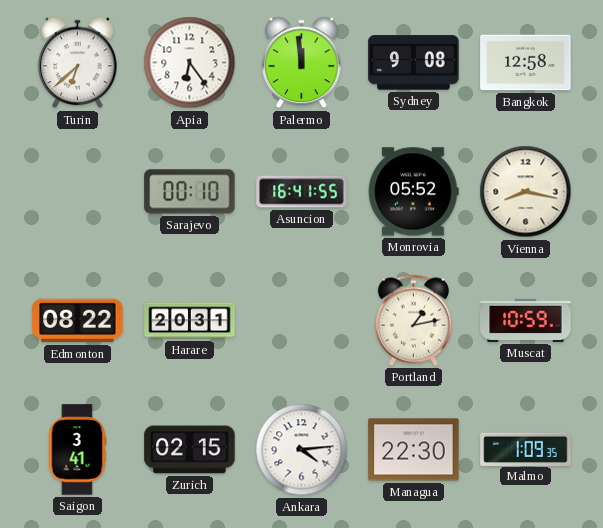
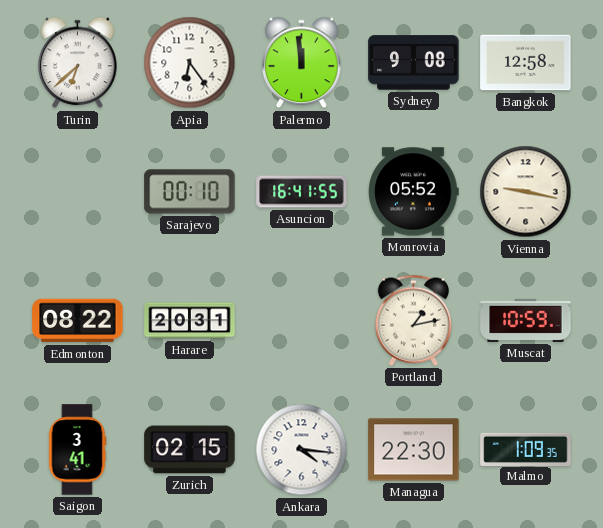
Vienna: 8:17 -> 9:17
Ankara: 4:14 -> 4:16
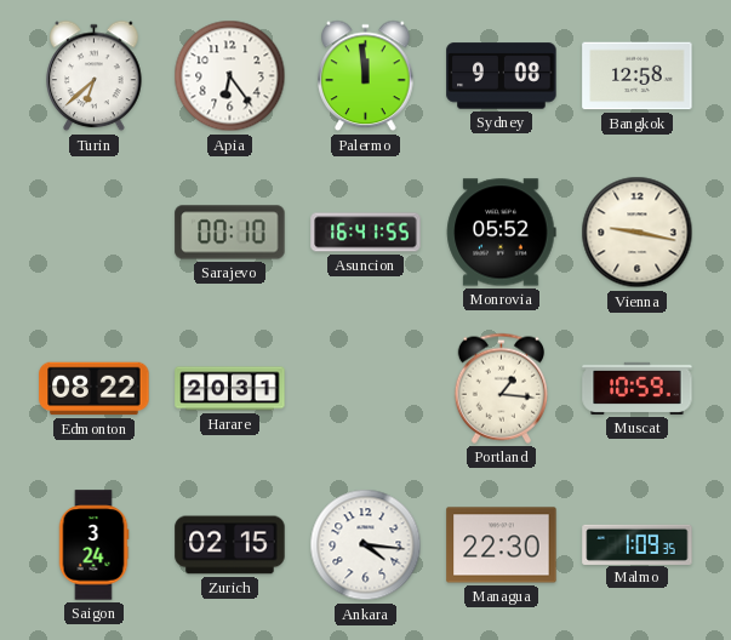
Portland: 1:13 -> 1:16
Saigon: 3:41 -> 3:24
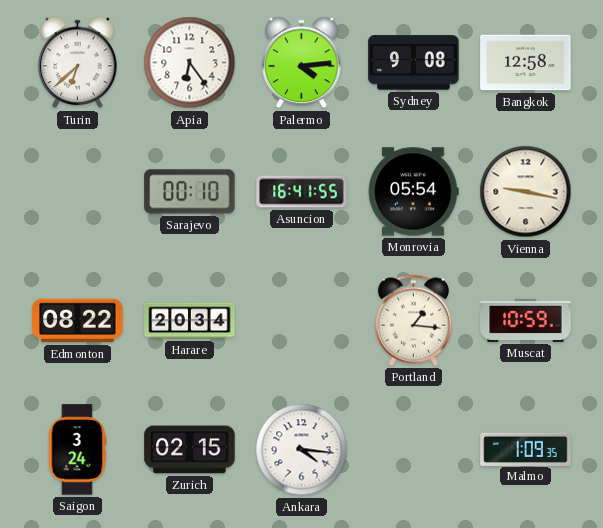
Palermo: 11:59 -> 4:14
Monrovia: 05:52 -> 05:54
Harare: 20:31 -> 20:34
Managua: 22:30 -> none
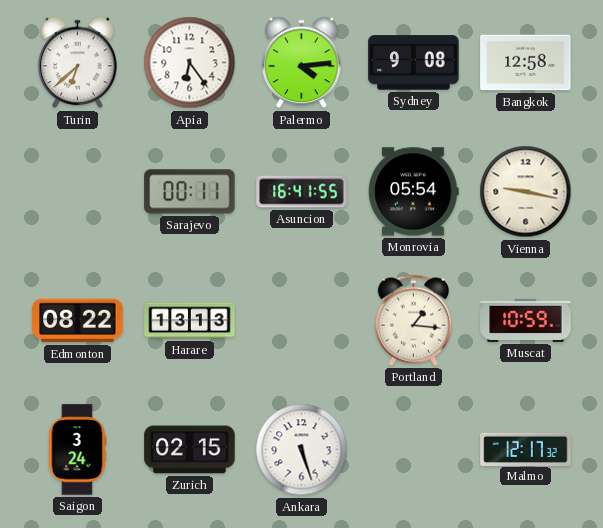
Sarajevo: 00:10 -> 00:11
Harare: 20:34 -> 13:13
Ankara: 4:16 -> 5:27
Malmo: 1:09 -> 12:17
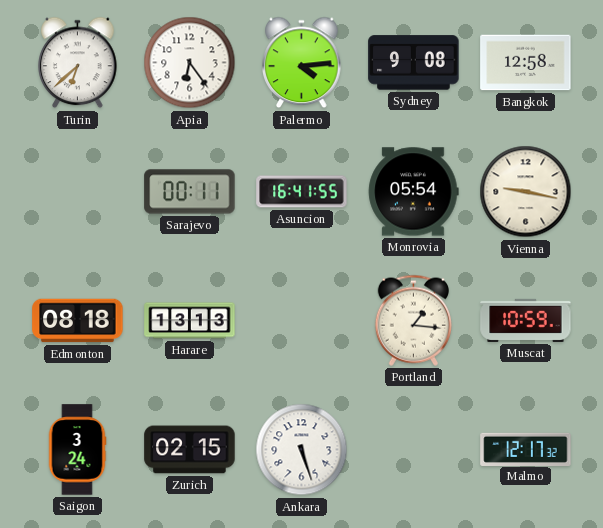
Edmonton: 08:22 -> 08:18
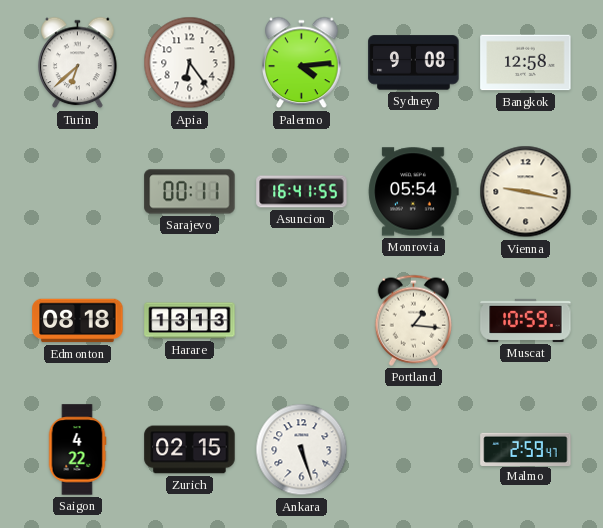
Saigon: 3:24 -> 4:22
Malmo: 12:17 -> 2:59
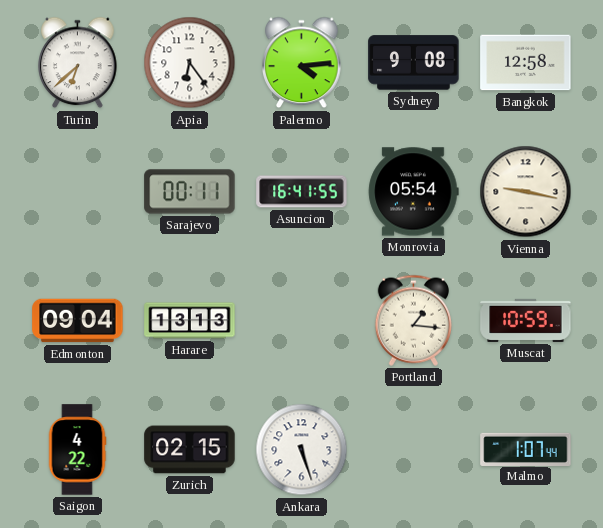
Edmonton: 08:18 -> 09:04
Malmo: 2:59 -> 1:07
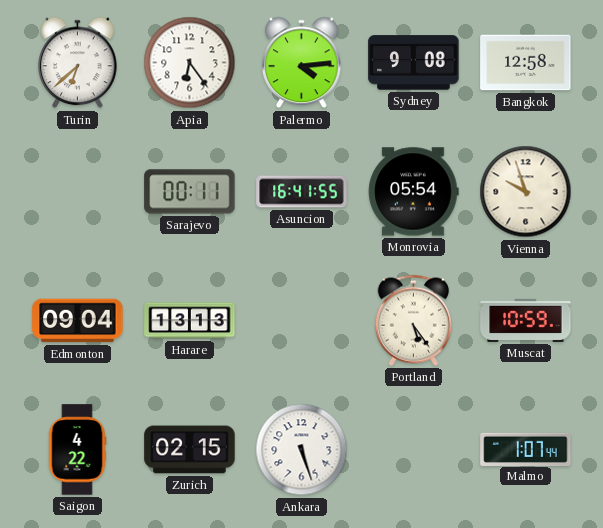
Vienna: 9:17 -> 9:57
Portland: 1:16 -> 5:24
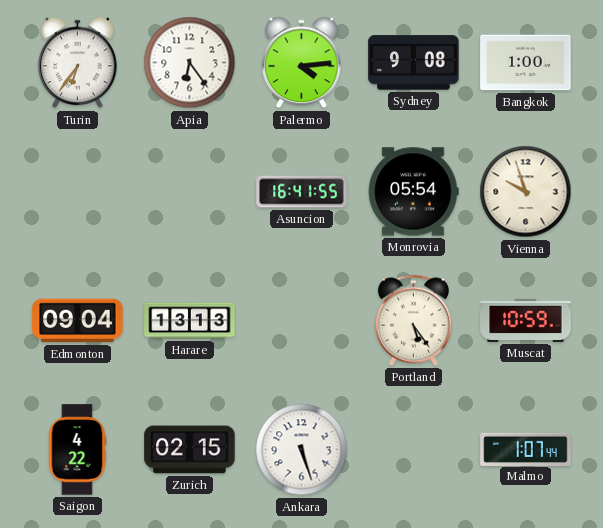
Turin: 6:38 -> 6:36
Bangkok: 12:58 -> 1:00
Sarajevo: 00:11 -> none
